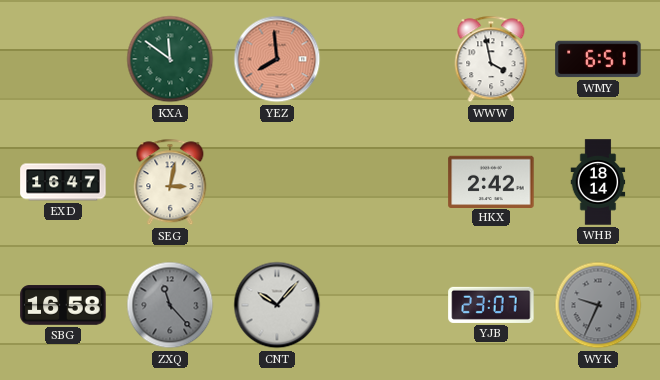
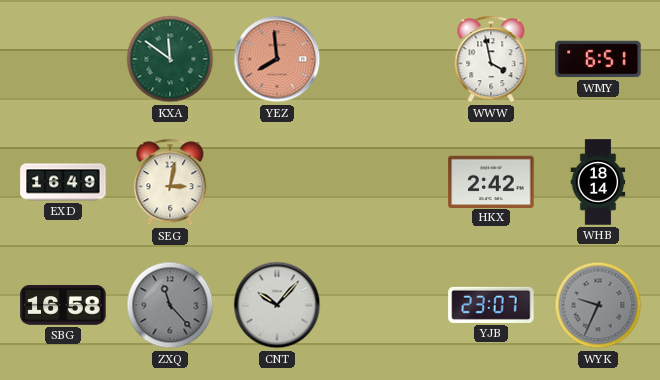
EXD: 16:47 -> 16:49
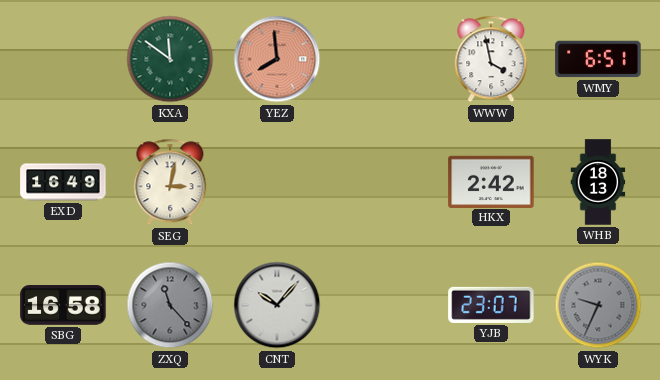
WHB: 18:14 -> 18:13
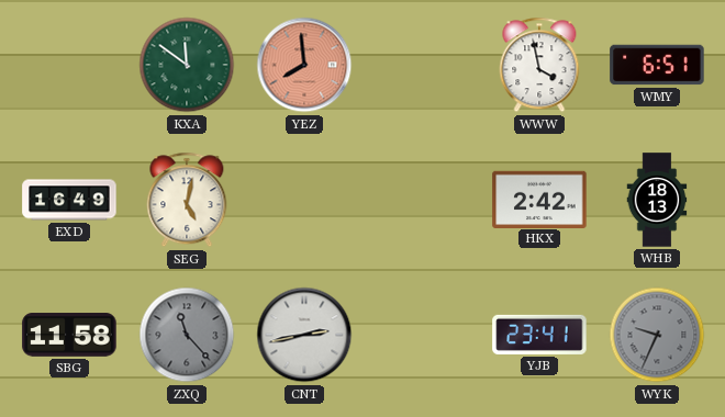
SEG: 3:02 -> 5:02
SBG: 16:58 -> 11:58
CNT: 10:07 -> 2:43
YJB: 23:07 -> 23:41
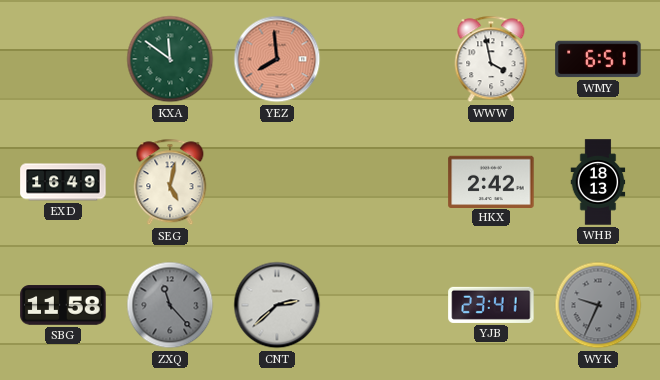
CNT: 2:43 -> 2:38
